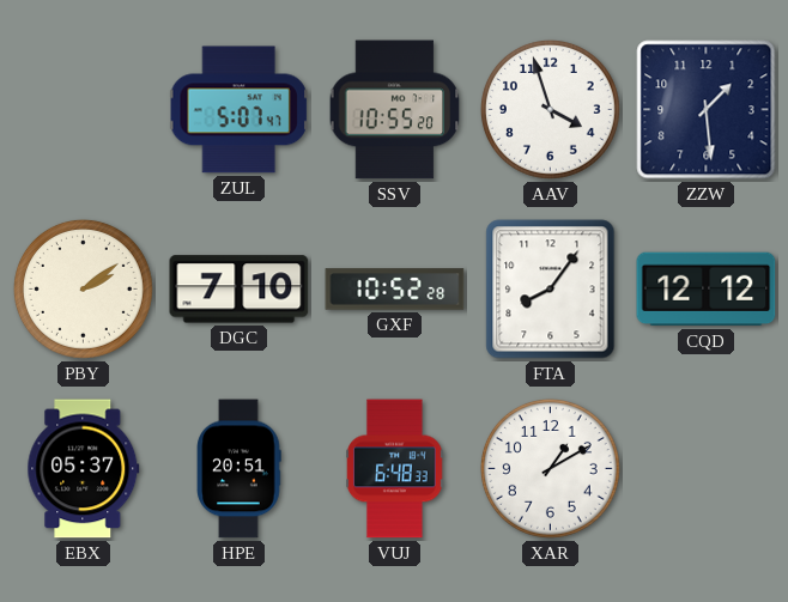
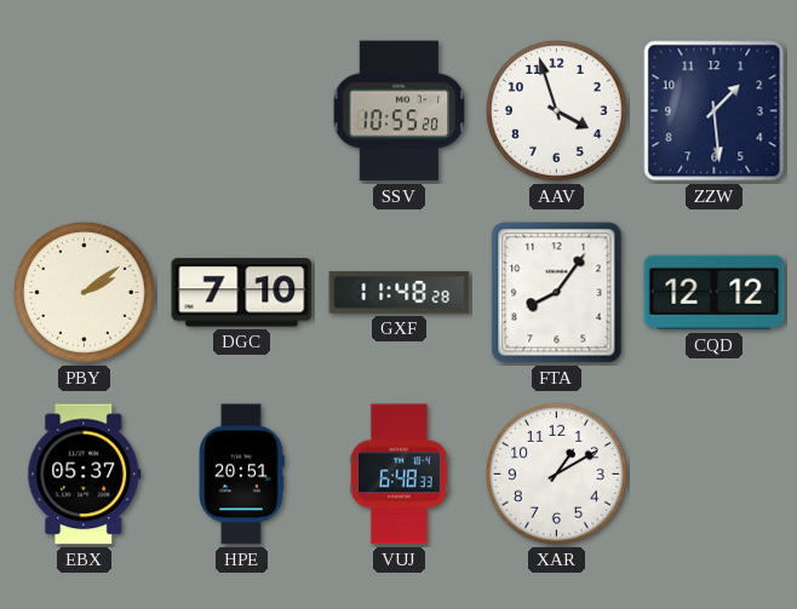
ZUL: 5:07 -> none
GXF: 10:52 -> 11:48
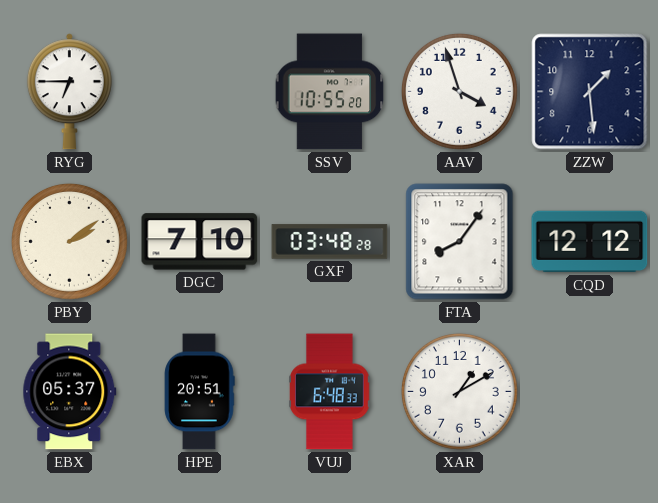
RYG: none -> 6:45
GXF: 11:48 -> 03:48
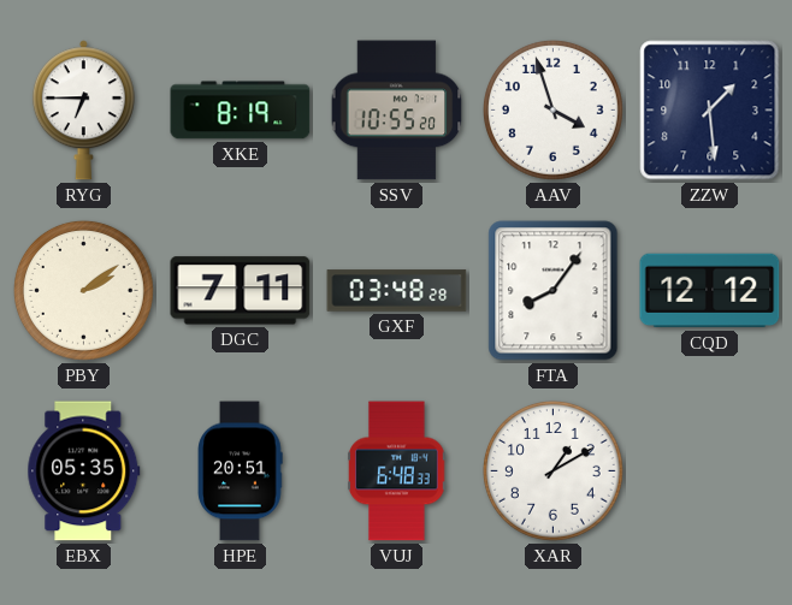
XKE: none -> 8:19
DGC: 7:10 -> 7:11
EBX: 05:37 -> 05:35
